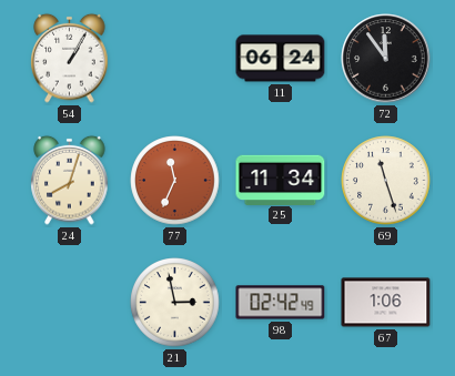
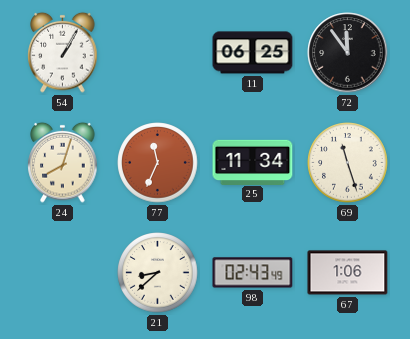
11: 06:24 -> 06:25
21: 2:58 -> 8:38
98: 02:42 -> 02:43
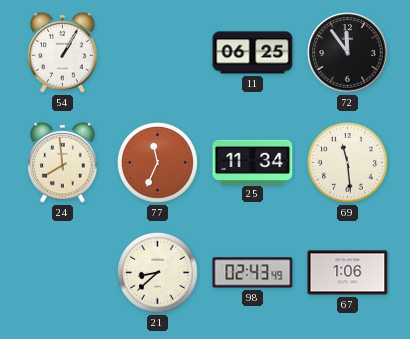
24: 8:03 -> 7:59
69: 11:27 -> 11:29
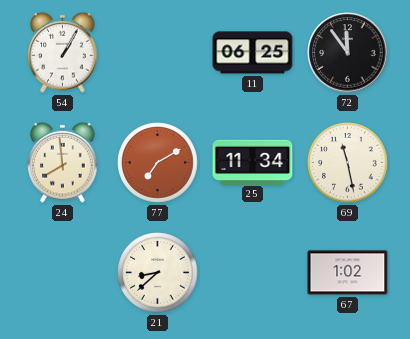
77: 11:34 -> 7:10
69: 11:29 -> 11:28
98: 02:43 -> none
67: 1:06 -> 1:02
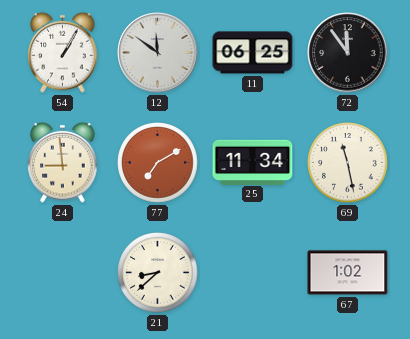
12: none -> 11:51
24: 7:59 -> 8:59
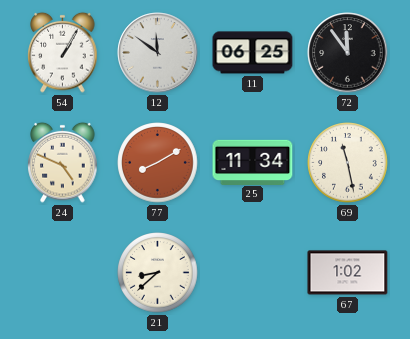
24: 8:59 -> 4:49
77: 7:10 -> 8:10
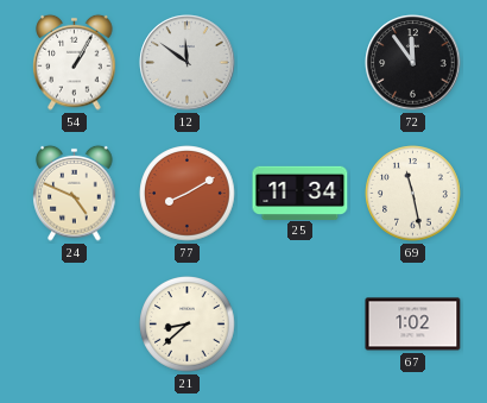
11: 06:25 -> none
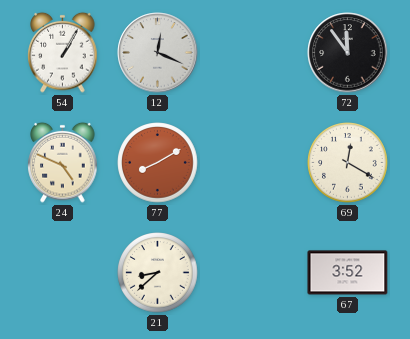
12: 11:51 -> 12:19
25: 11:34 -> none
69: 11:28 -> 12:20
67: 1:02 -> 3:52
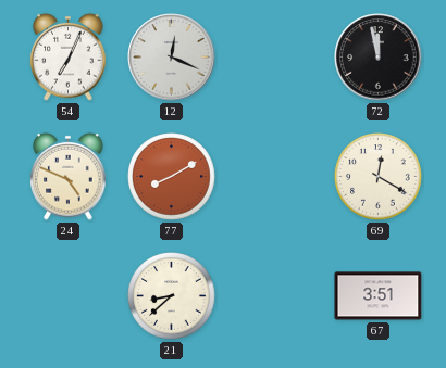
54: 1:05 -> 7:04
72: 11:54 -> 11:58
67: 3:52 -> 3:51
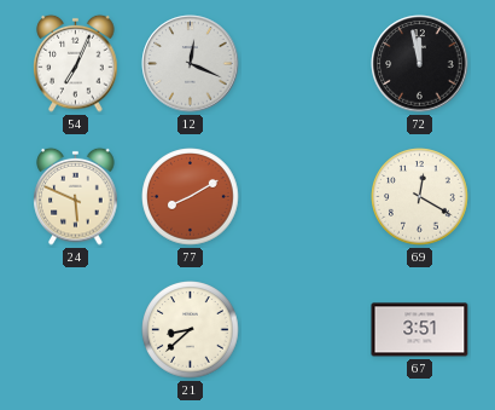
24: 4:49 -> 5:49
